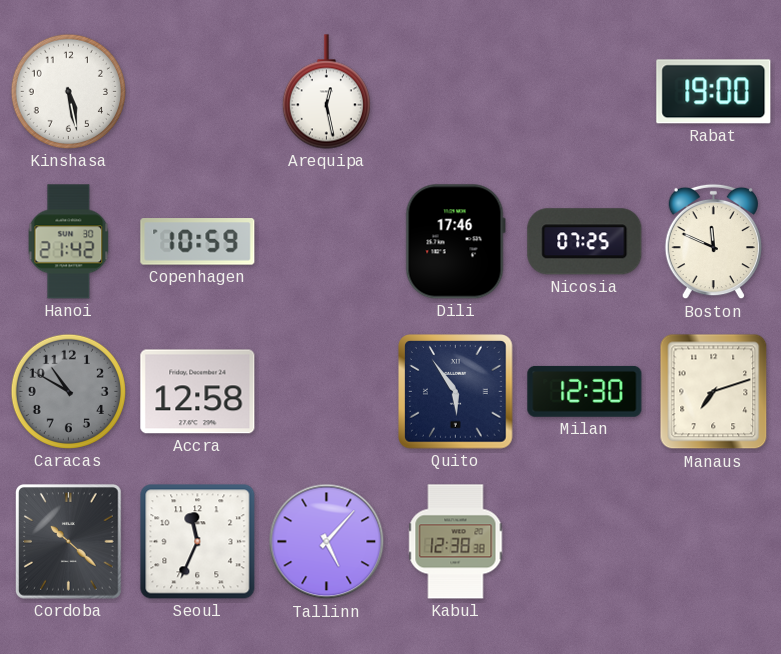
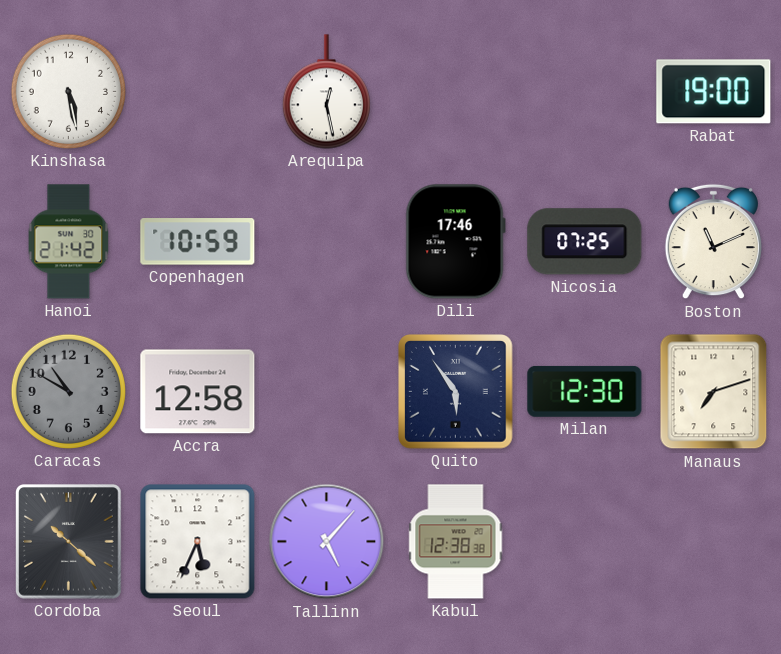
Boston: 11:49 -> 11:11
Seoul: 11:34 -> 5:34
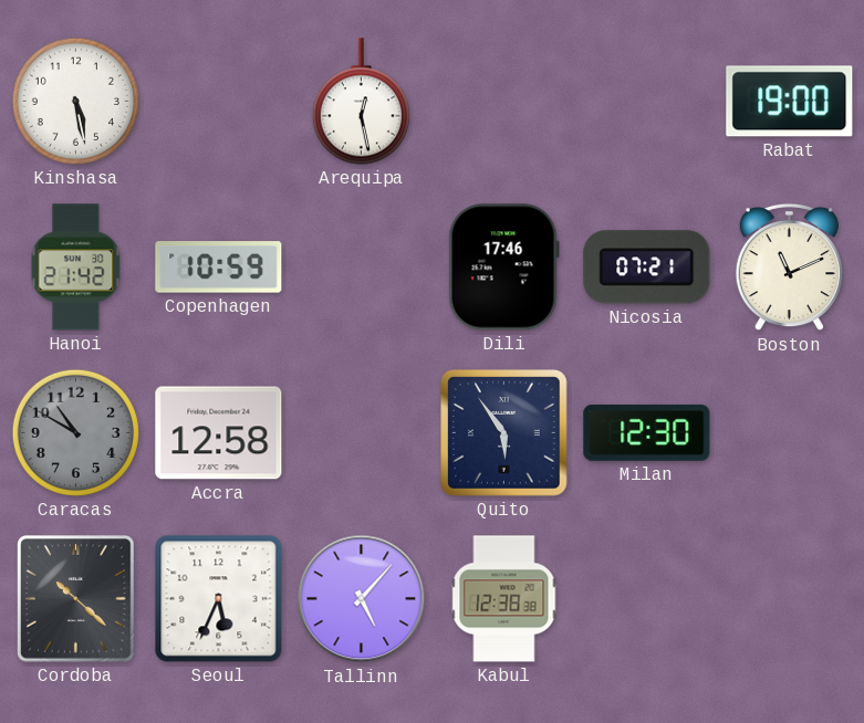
Nicosia: 07:25 -> 07:21
Manaus: 7:12 -> none
